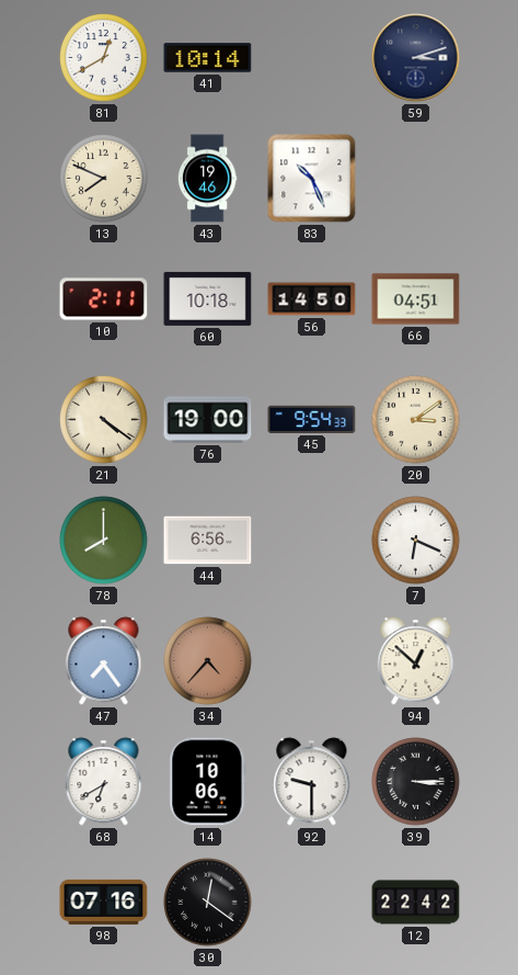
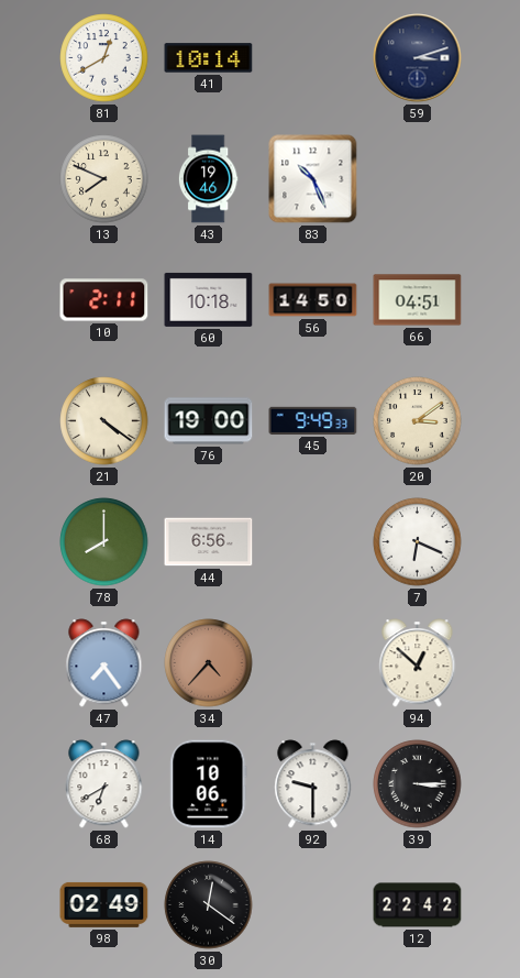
45: 9:54 -> 9:49
98: 07:16 -> 02:49
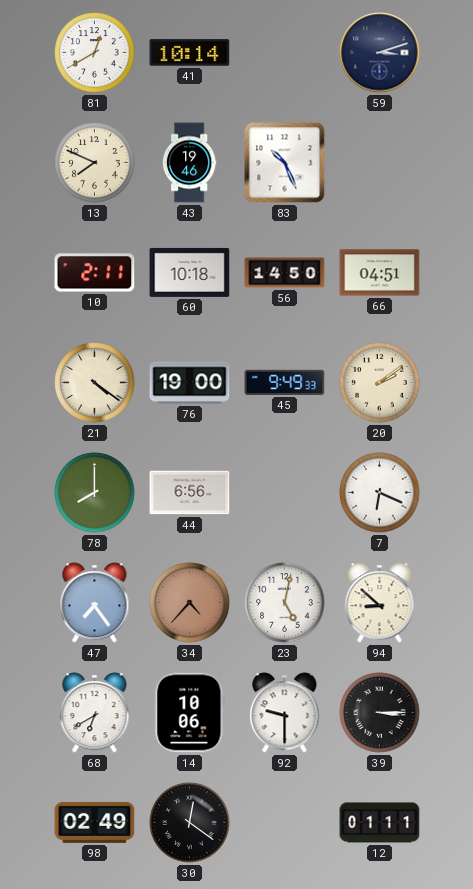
20: 3:09 -> 2:09
23: none -> 5:02
94: 12:52 -> 8:52
12: 22:42 -> 01:11
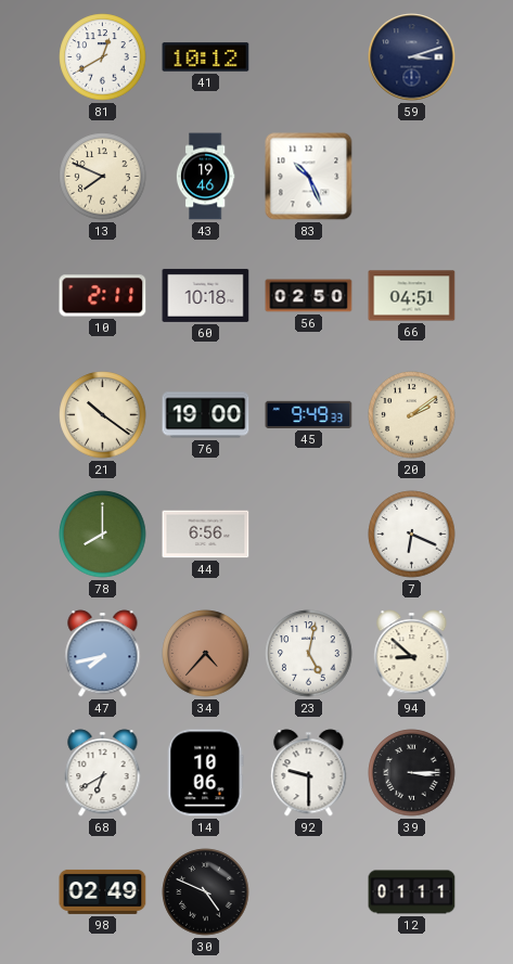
41: 10:14 -> 10:12
56: 14:50 -> 02:50
21: 4:21 -> 10:21
47: 7:24 -> 7:43
30: 12:21 -> 4:49
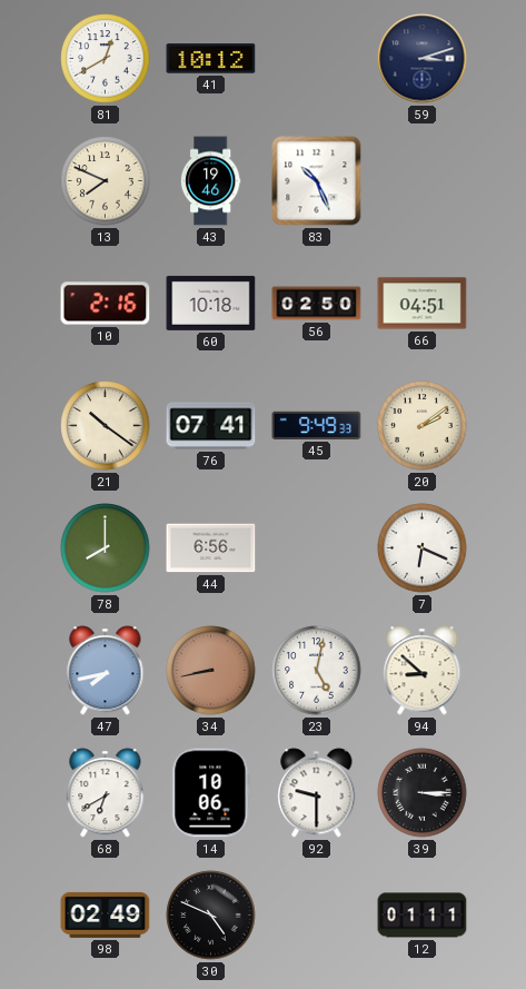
10: 2:11 -> 2:16
76: 19:00 -> 07:41
34: 4:37 -> 8:43
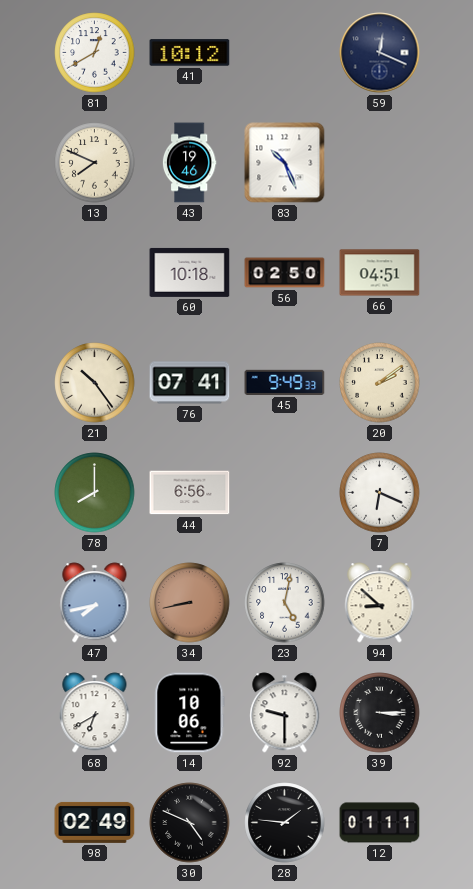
59: 3:12 -> 12:19
10: 2:16 -> none
21: 10:21 -> 10:24
28: none -> 1:46
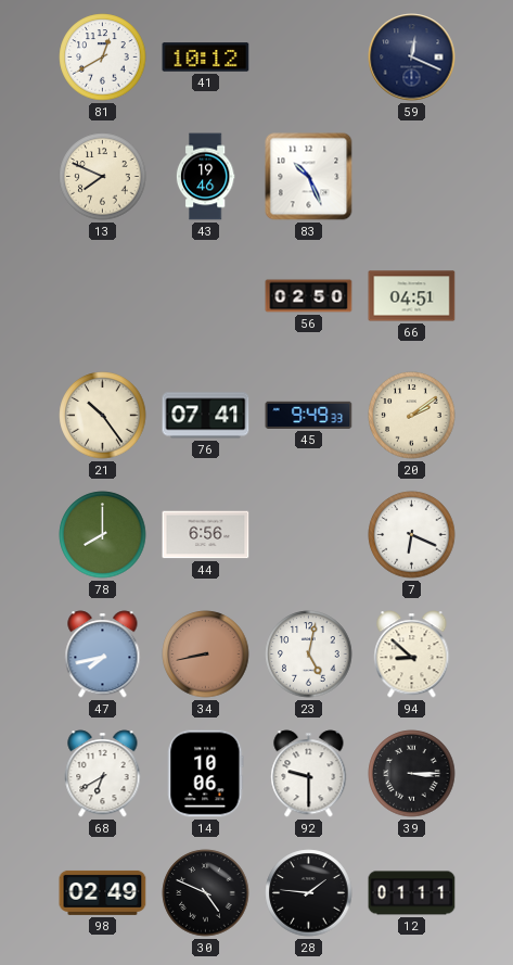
60: 10:18 -> none
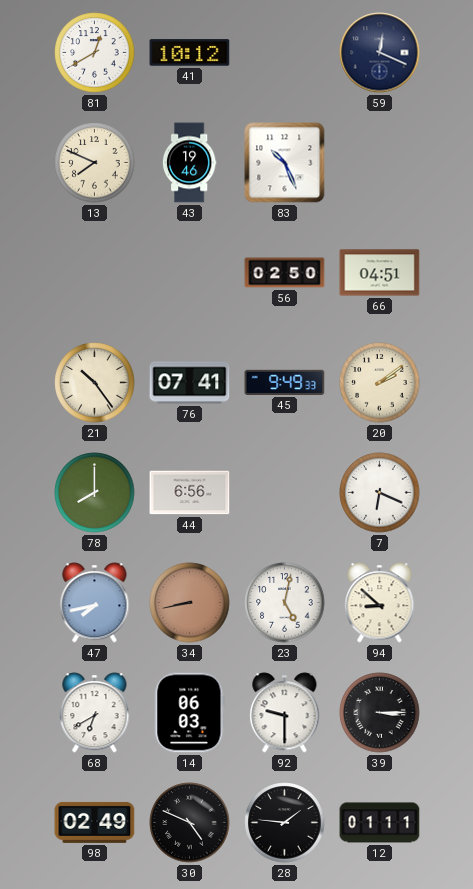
14: 10:06 -> 06:03
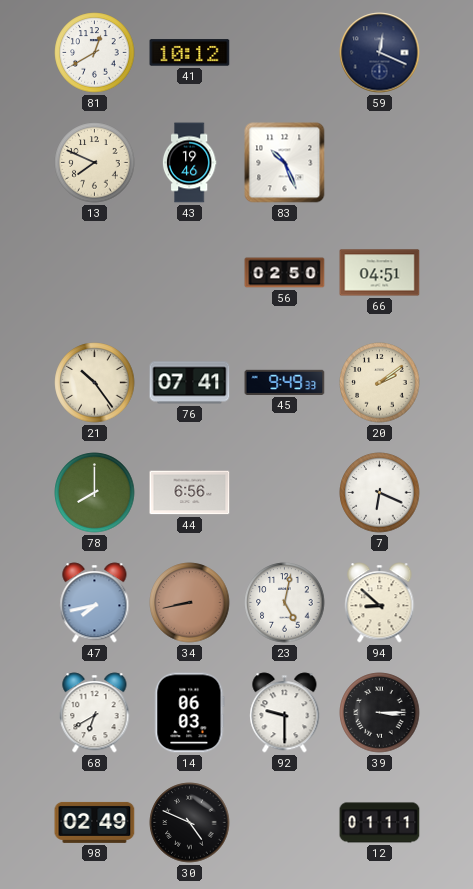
28: 1:46 -> none
